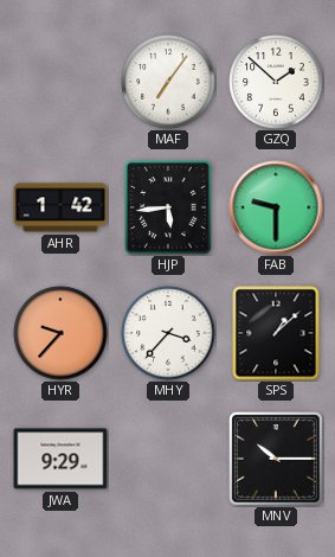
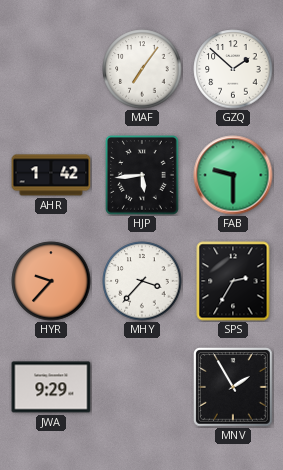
SPS: 1:08 -> 2:35
MNV: 10:15 -> 1:55
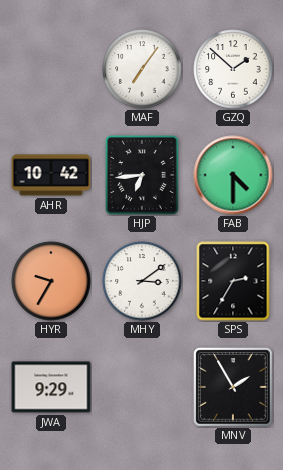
AHR: 1:42 -> 10:42
HJP: 5:44 -> 6:44
FAB: 9:30 -> 4:30
HYR: 9:37 -> 9:35
MHY: 3:37 -> 3:09
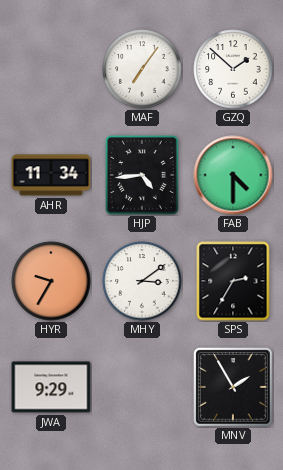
AHR: 10:42 -> 11:34
HJP: 6:44 -> 4:44
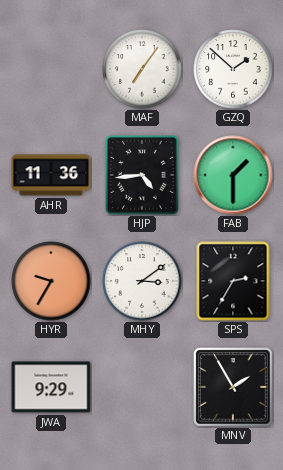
AHR: 11:34 -> 11:36
FAB: 4:30 -> 1:30
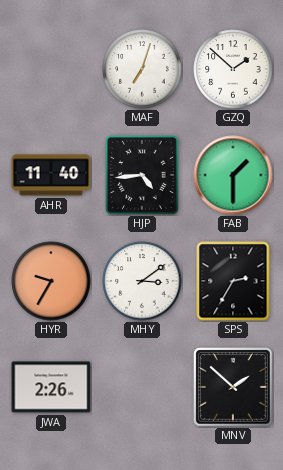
MAF: 7:06 -> 7:03
AHR: 11:36 -> 11:40
JWA: 9:29 -> 2:26
MNV: 1:55 -> 1:52
